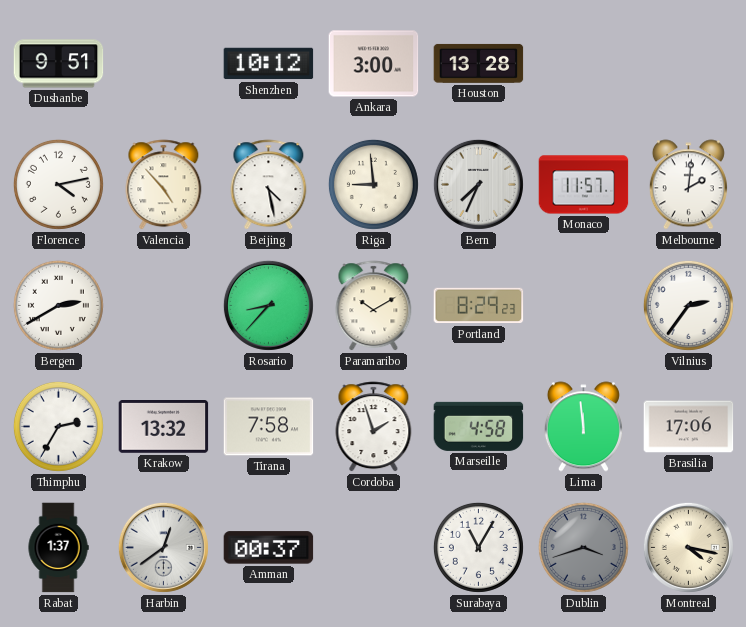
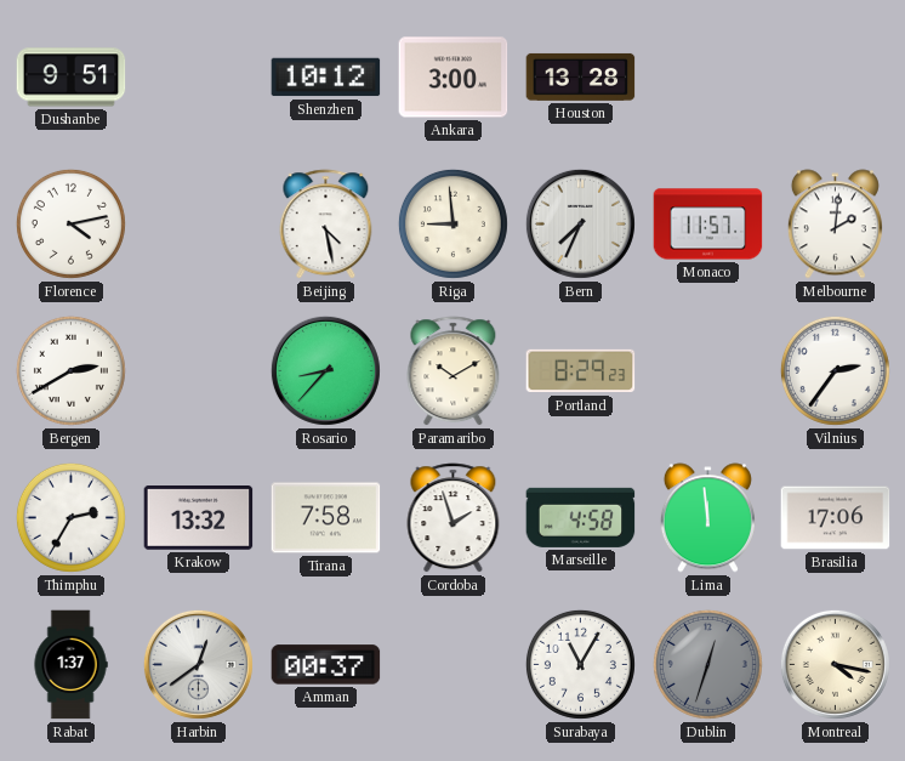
Valencia: 4:53 -> none
Dublin: 3:42 -> 12:33
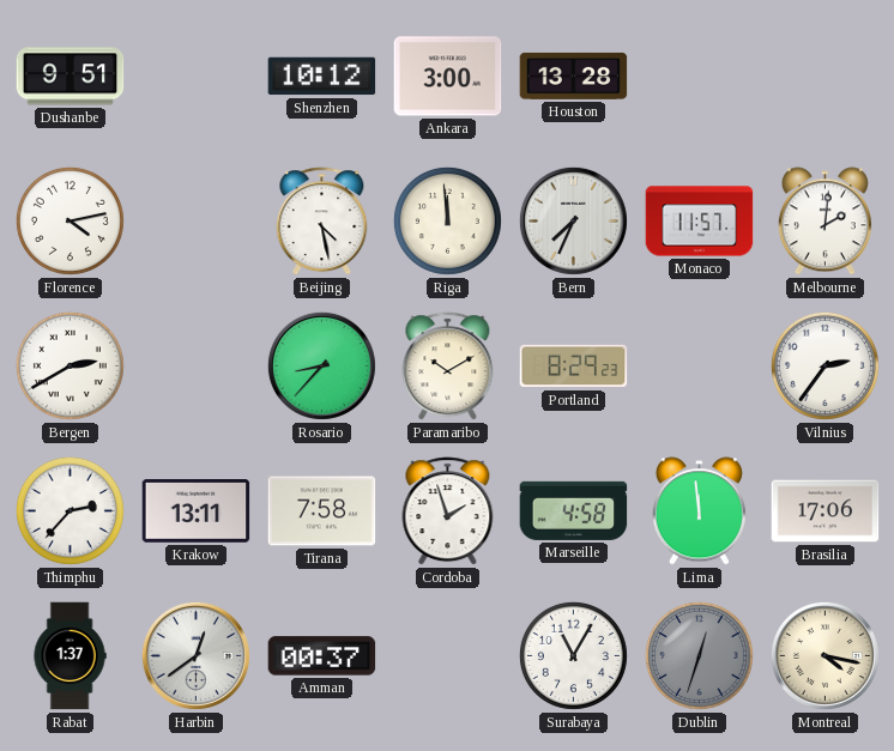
Riga: 8:59 -> 11:59
Thimphu: 2:35 -> 2:37
Krakow: 13:32 -> 13:11
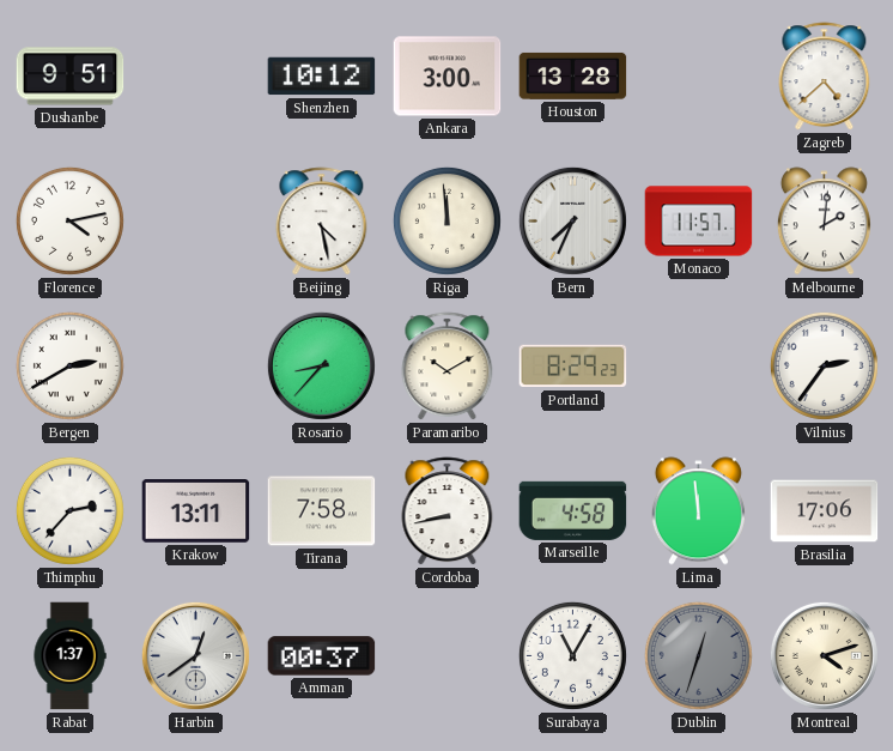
Zagreb: none -> 4:38
Cordoba: 1:57 -> 8:43
Montreal: 4:17 -> 4:12
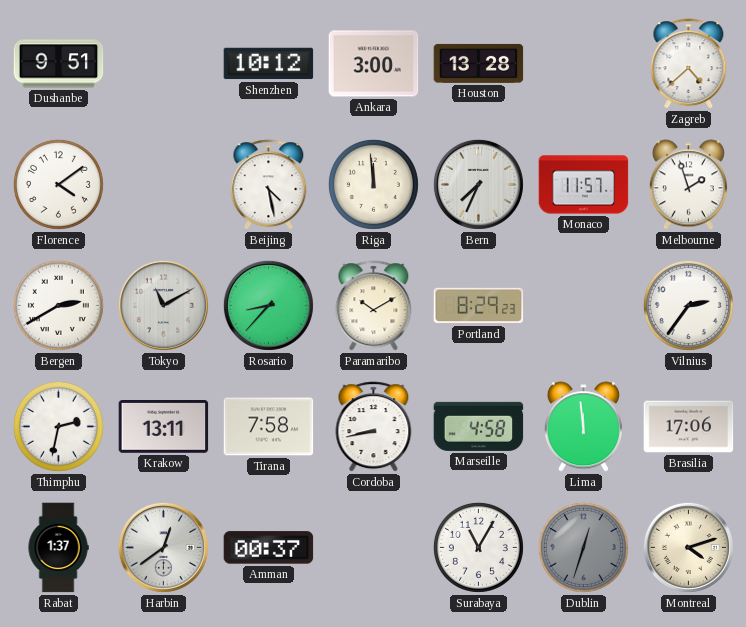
Florence: 4:13 -> 4:09
Melbourne: 2:01 -> 1:57
Tokyo: none -> 11:10
Thimphu: 2:37 -> 2:32
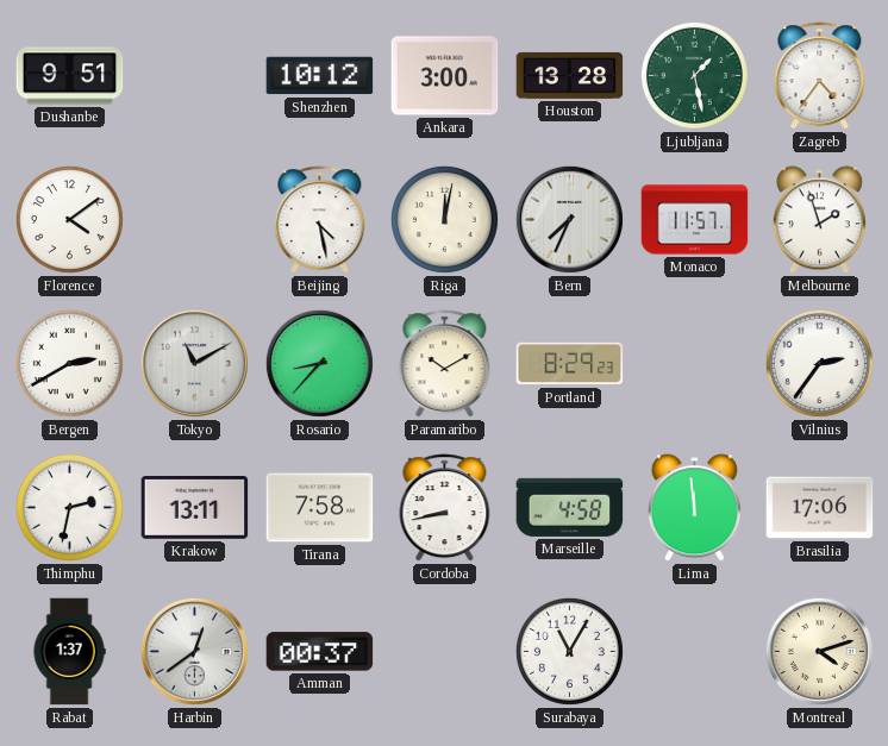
Ljubljana: none -> 1:28
Zagreb: 4:38 -> 4:36
Riga: 11:59 -> 12:02
Dublin: 12:33 -> none
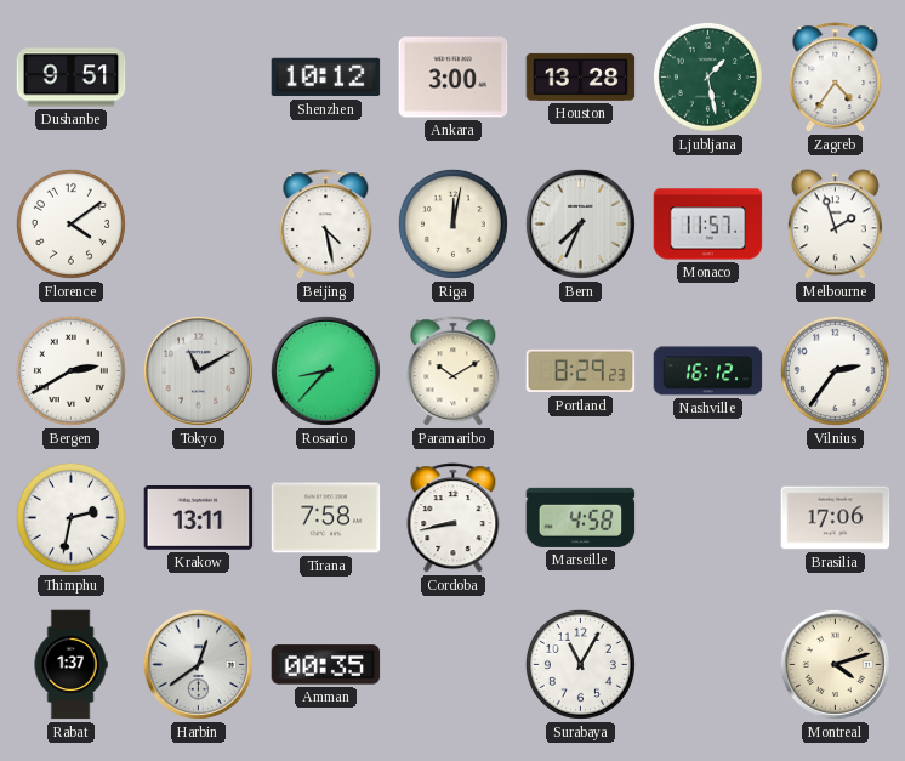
Nashville: none -> 16:12
Lima: 11:59 -> none
Amman: 00:37 -> 00:35
